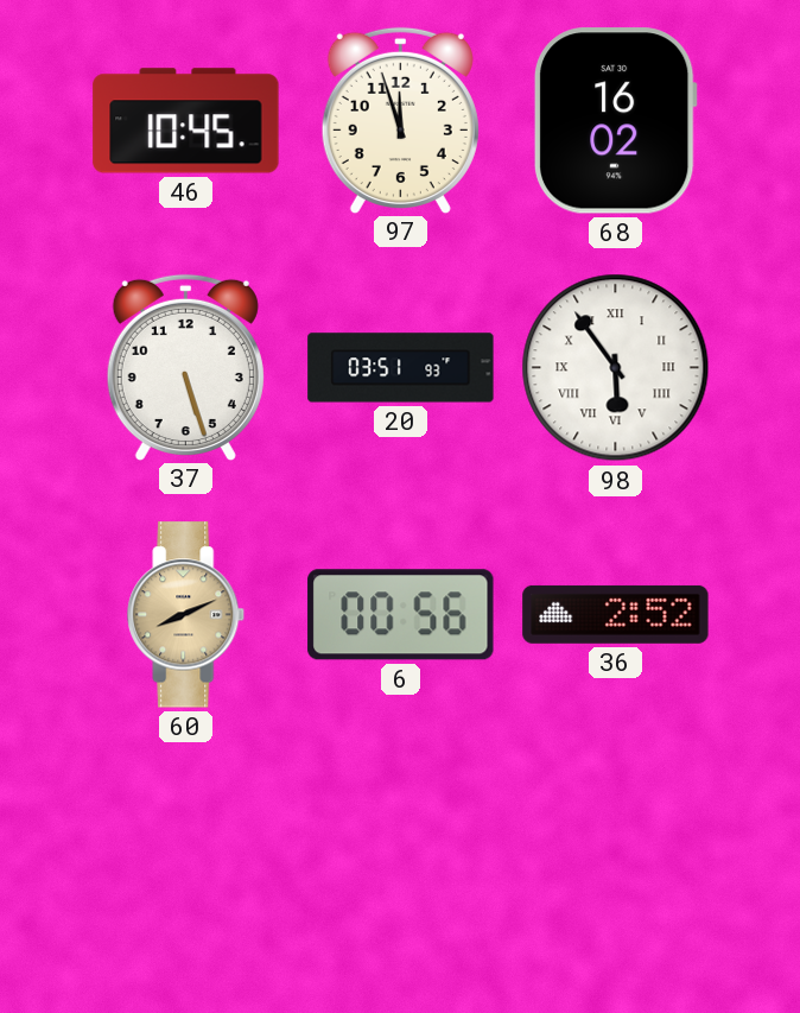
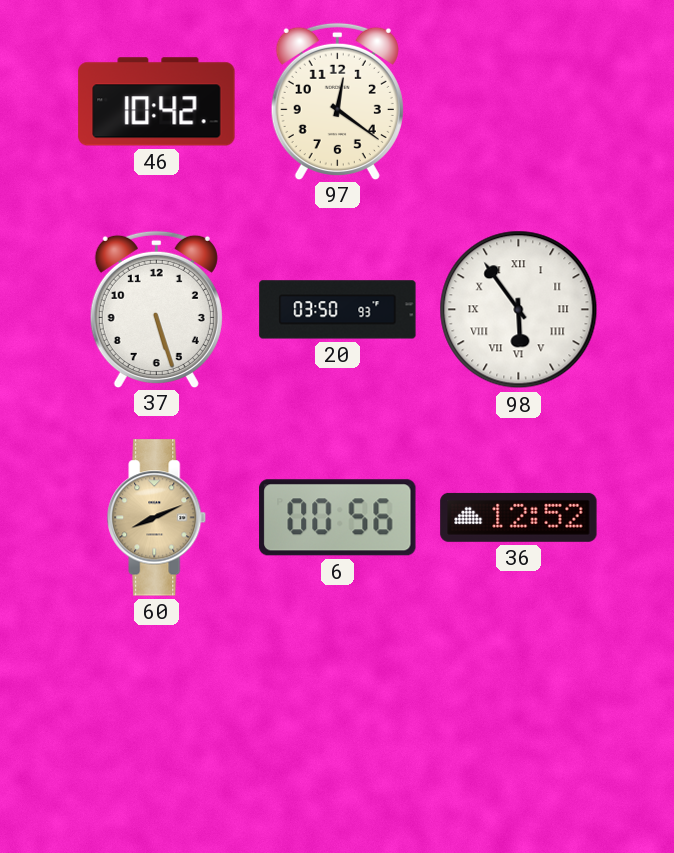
46: 10:45 -> 10:42
97: 11:57 -> 12:21
68: 16:02 -> none
20: 03:51 -> 03:50
36: 2:52 -> 12:52
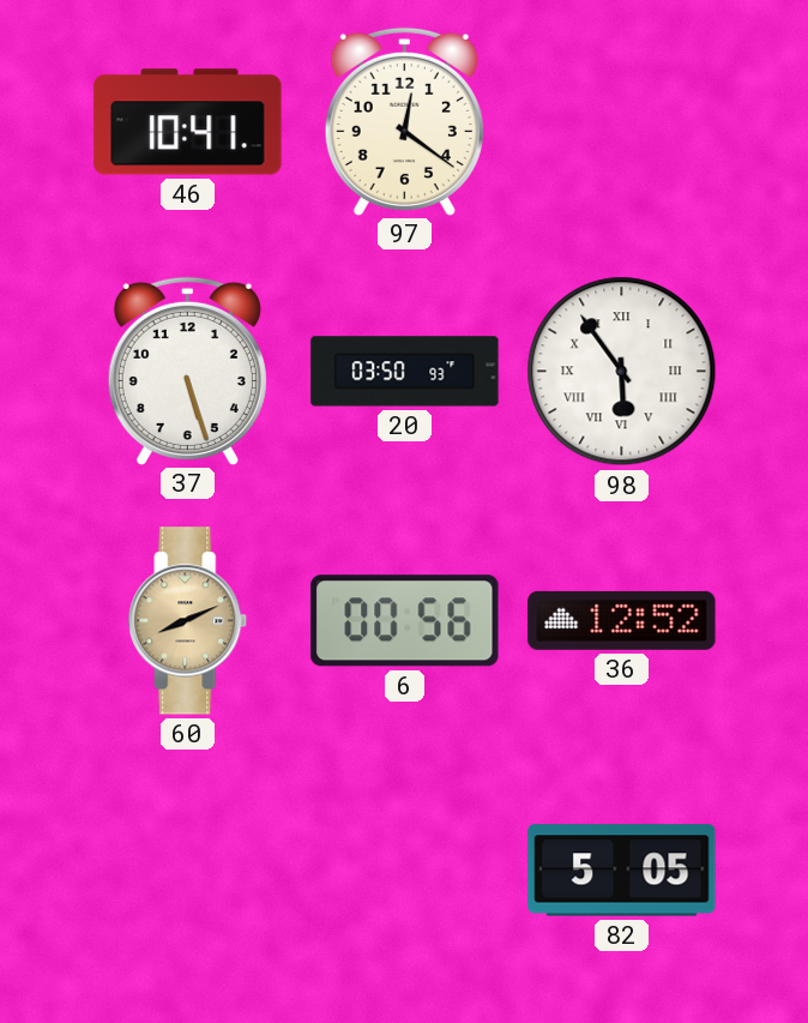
46: 10:42 -> 10:41
82: none -> 5:05
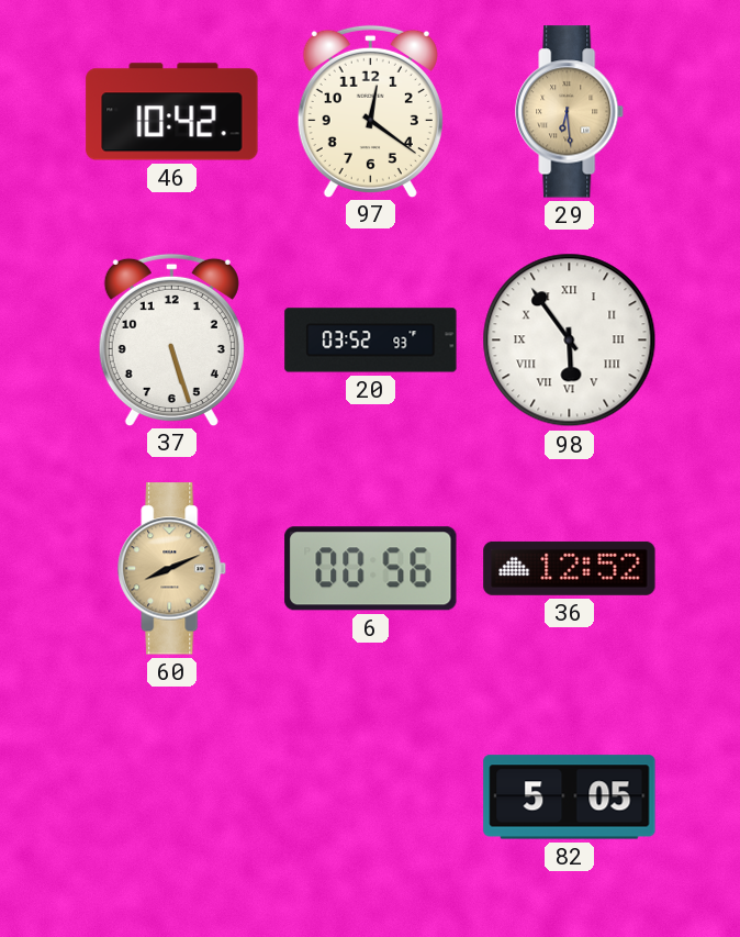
46: 10:41 -> 10:42
29: none -> 6:29
20: 03:50 -> 03:52
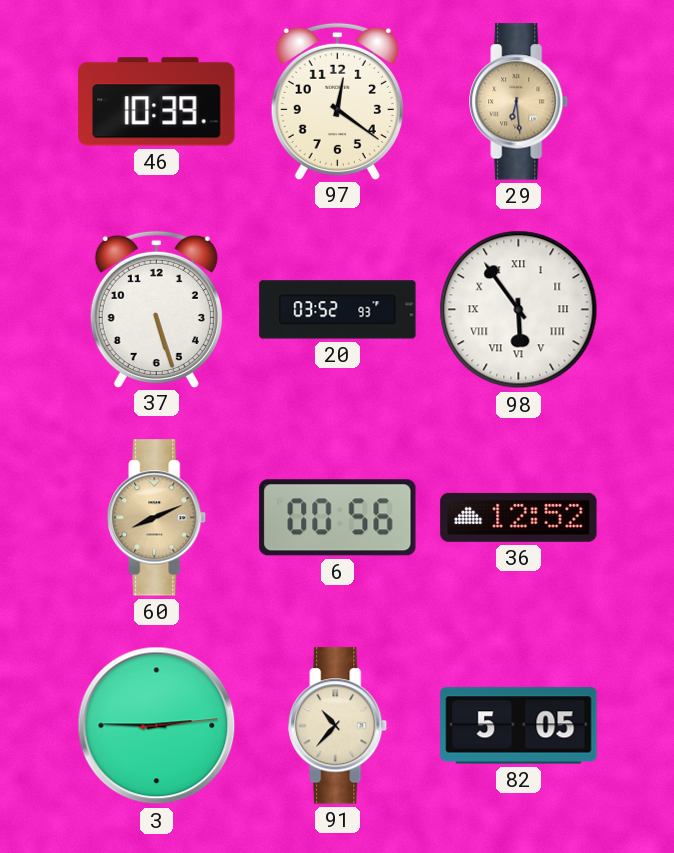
46: 10:42 -> 10:39
3: none -> 2:45
91: none -> 10:37
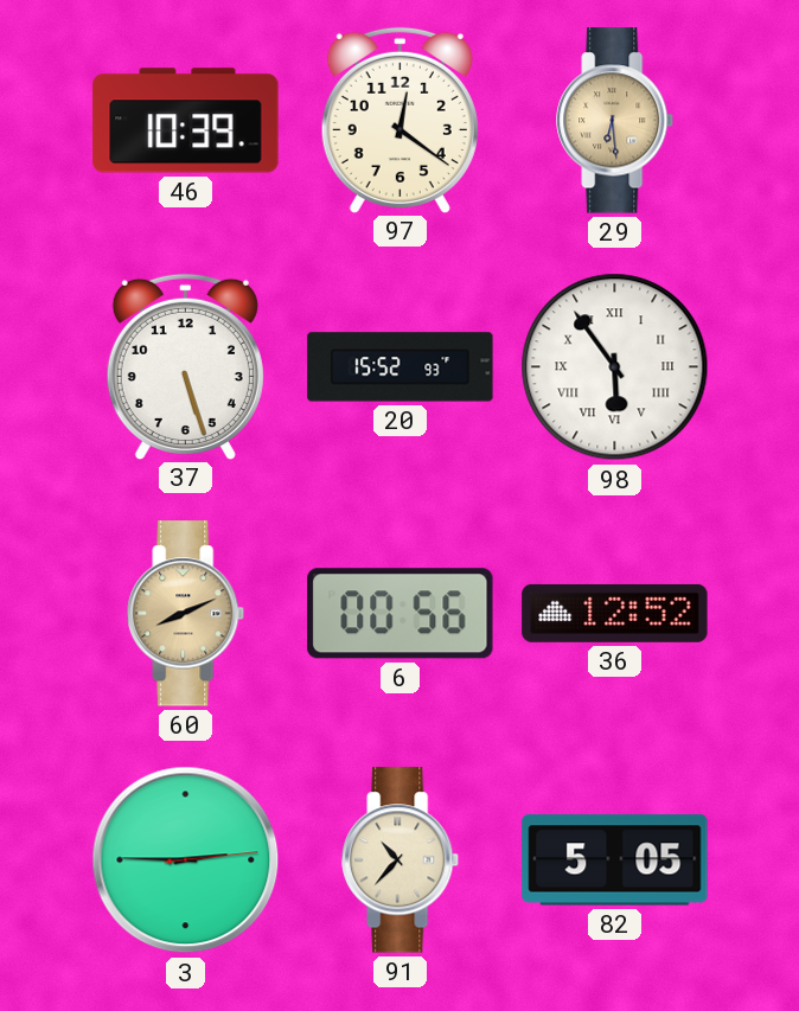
20: 03:52 -> 15:52
